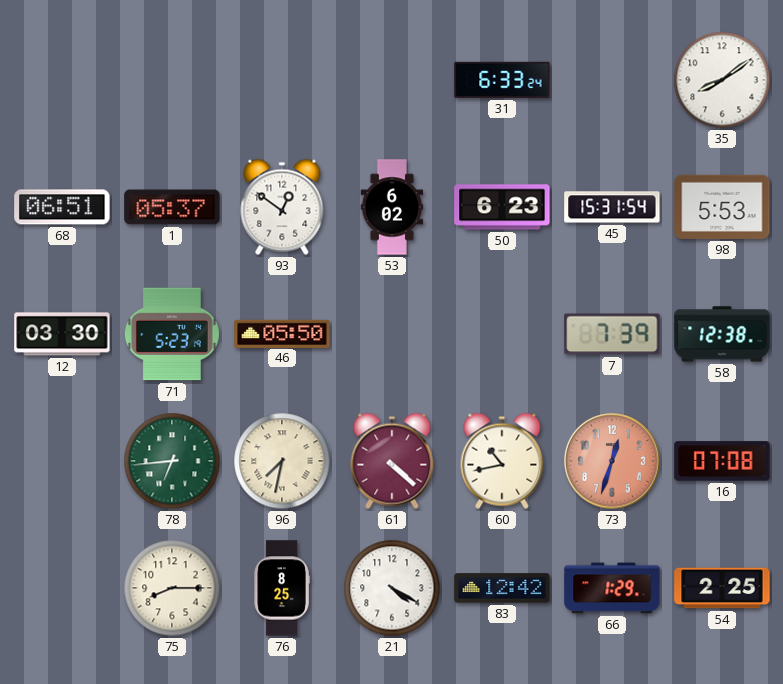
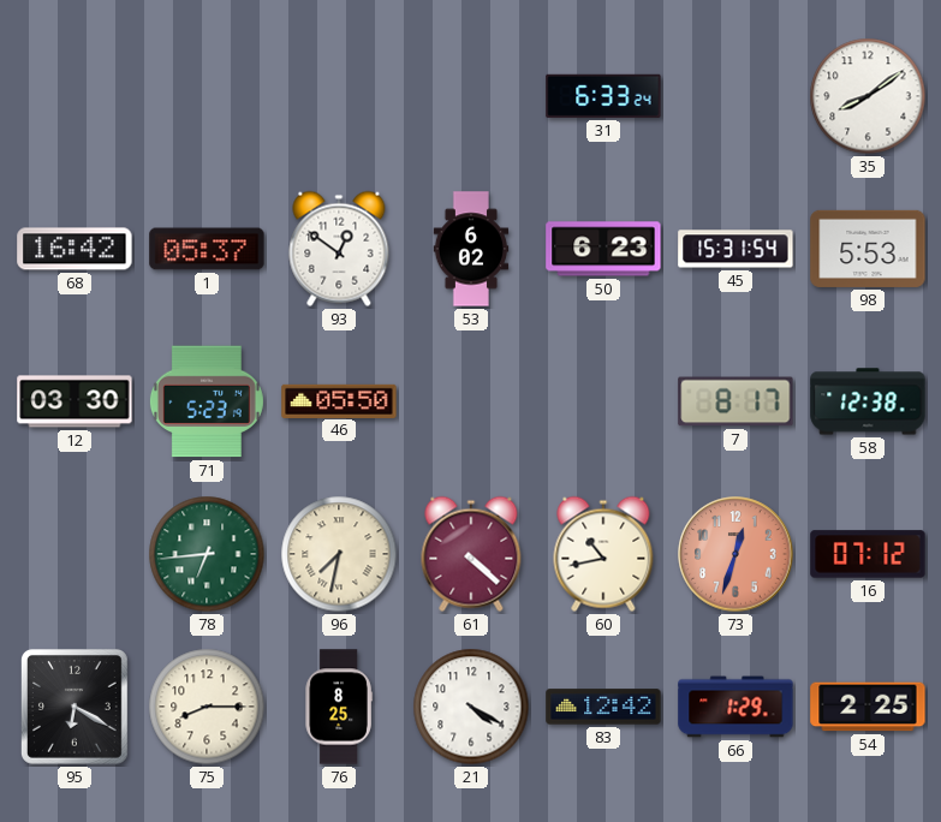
68: 06:51 -> 16:42
7: 7:39 -> 8:17
16: 07:08 -> 07:12
95: none -> 6:20
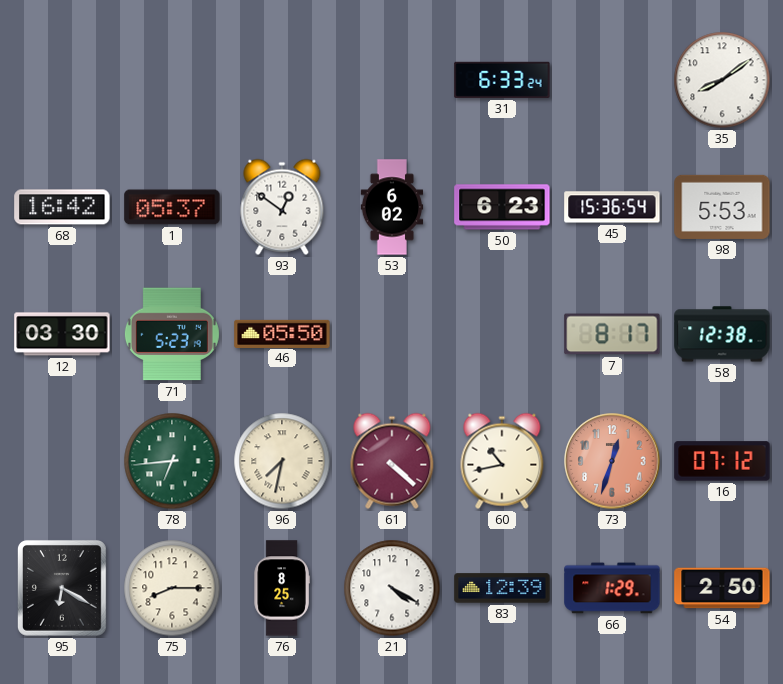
45: 15:31 -> 15:36
83: 12:42 -> 12:39
54: 2:25 -> 2:50
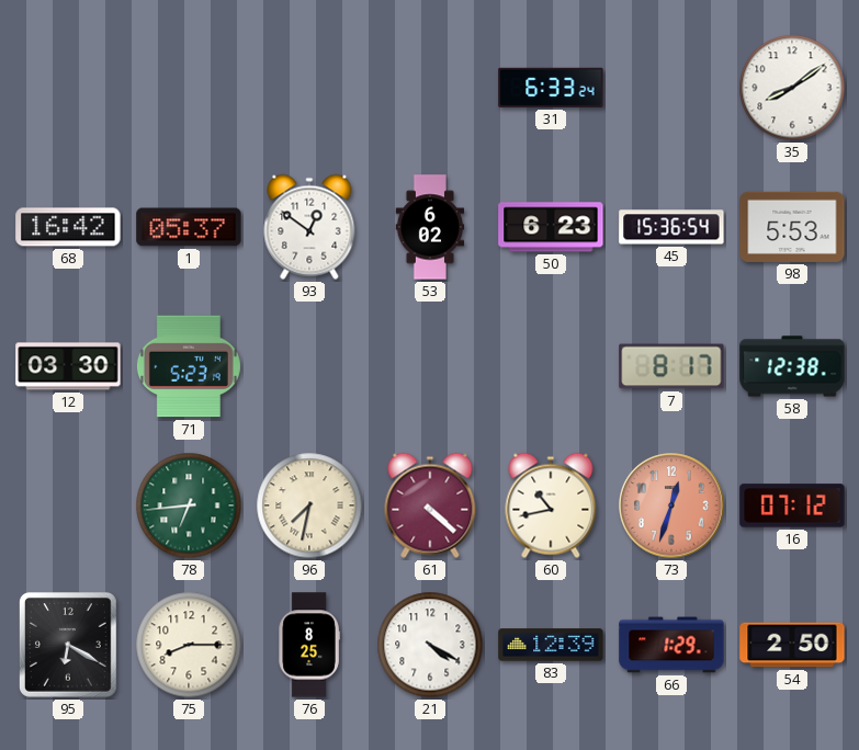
46: 05:50 -> none
